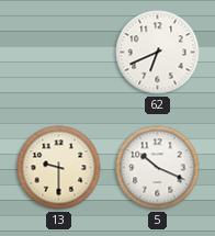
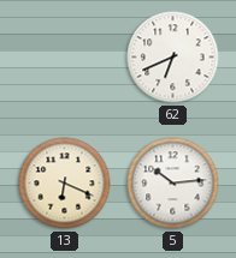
13: 9:30 -> 6:19
5: 10:19 -> 10:14
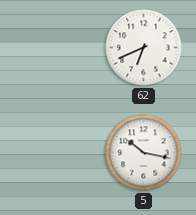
13: 6:19 -> none
5: 10:14 -> 10:17
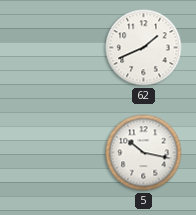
62: 6:41 -> 1:41
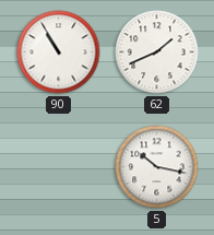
90: none -> 10:55
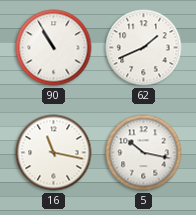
16: none -> 11:17
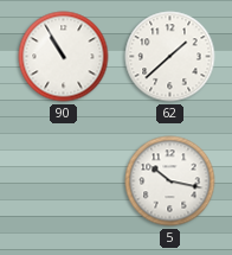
62: 1:41 -> 1:38
16: 11:17 -> none
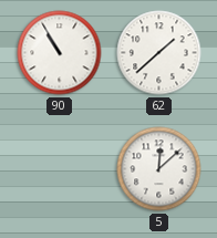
5: 10:17 -> 12:08
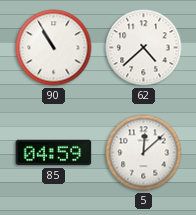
62: 1:38 -> 4:38
85: none -> 04:59
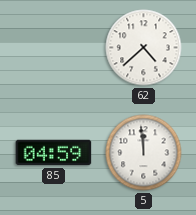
90: 10:55 -> none
5: 12:08 -> 11:59
